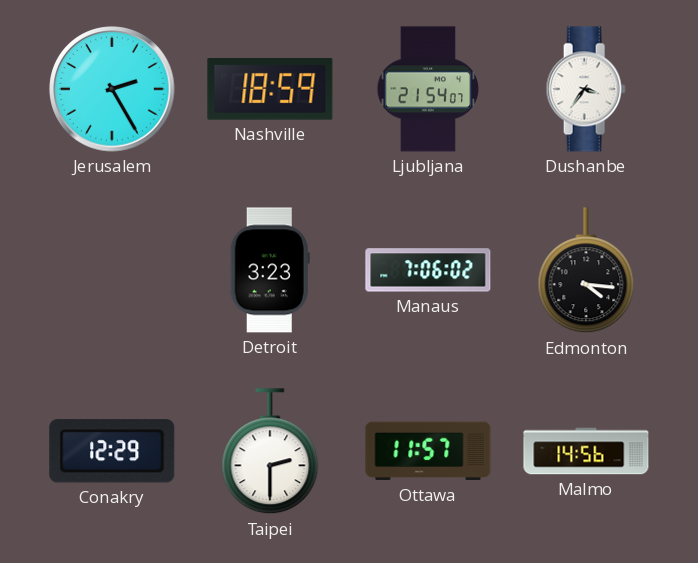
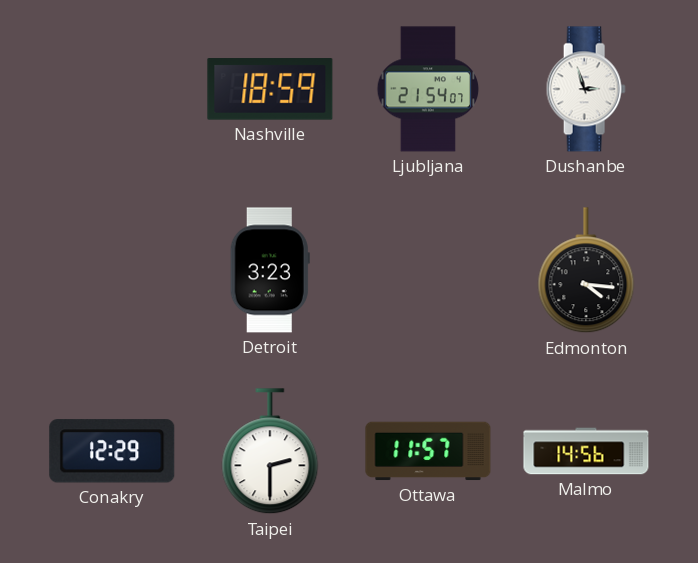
Jerusalem: 2:25 -> none
Dushanbe: 3:36 -> 2:57
Manaus: 7:06 -> none
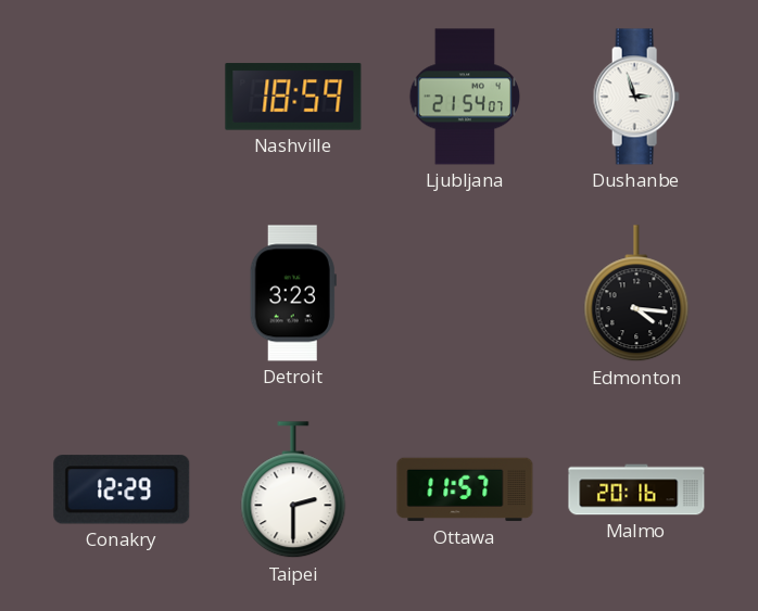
Malmo: 14:56 -> 20:16
